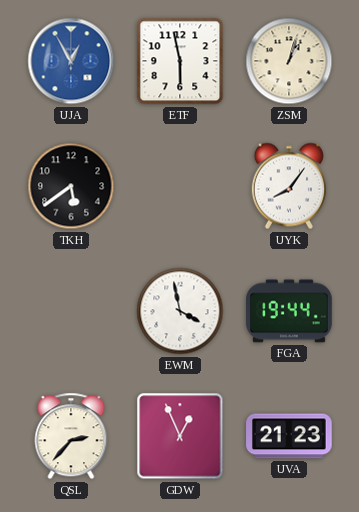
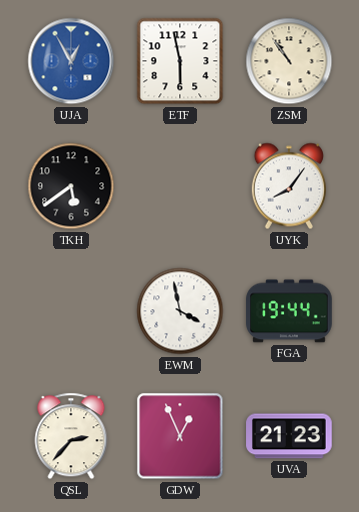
ZSM: 1:03 -> 10:54
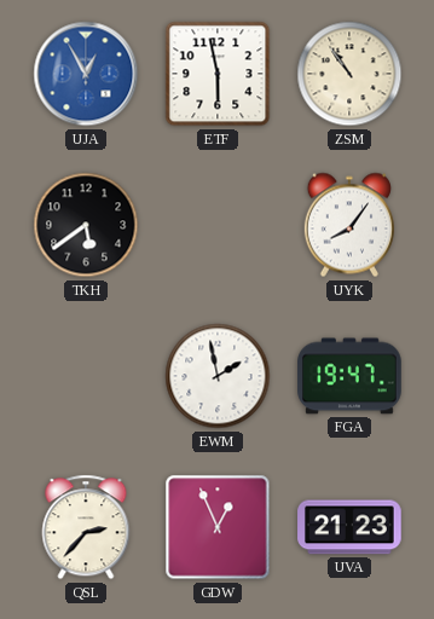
EWM: 3:58 -> 1:58
FGA: 19:44 -> 19:47
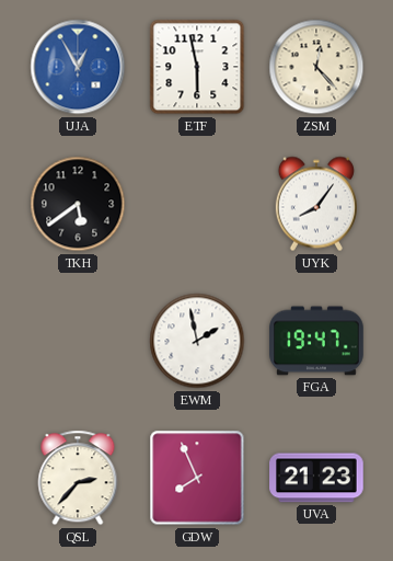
ZSM: 10:54 -> 12:23
GDW: 12:56 -> 7:56
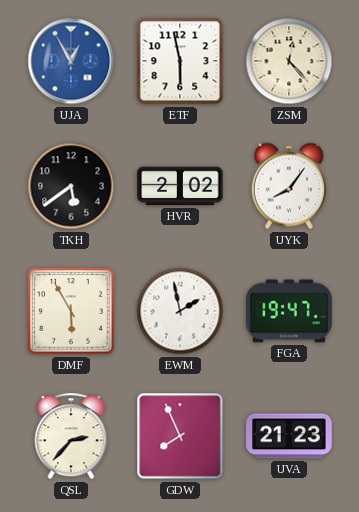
HVR: none -> 2:02
DMF: none -> 5:55
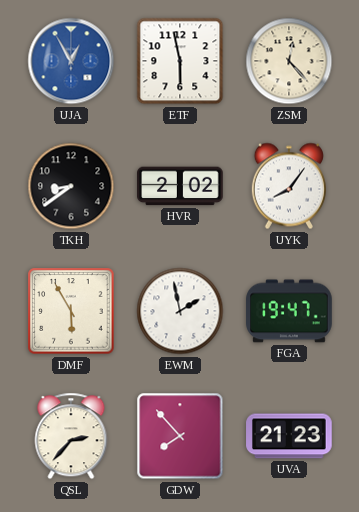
TKH: 5:39 -> 8:39
GDW: 7:56 -> 7:53
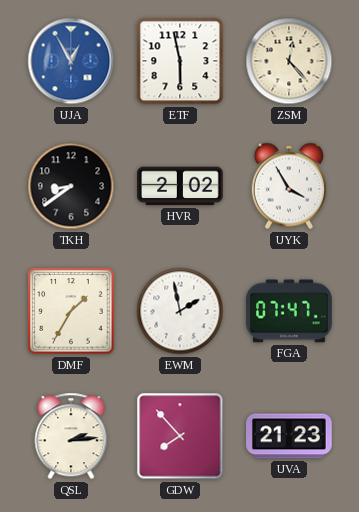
UYK: 8:06 -> 3:55
DMF: 5:55 -> 1:35
FGA: 19:47 -> 07:47
QSL: 2:37 -> 2:14
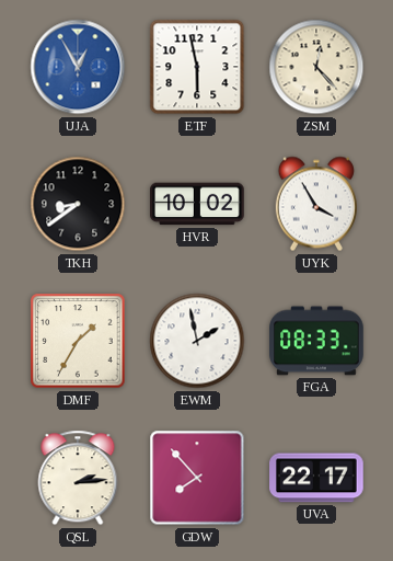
HVR: 2:02 -> 10:02
FGA: 07:47 -> 08:33
UVA: 21:23 -> 22:17
